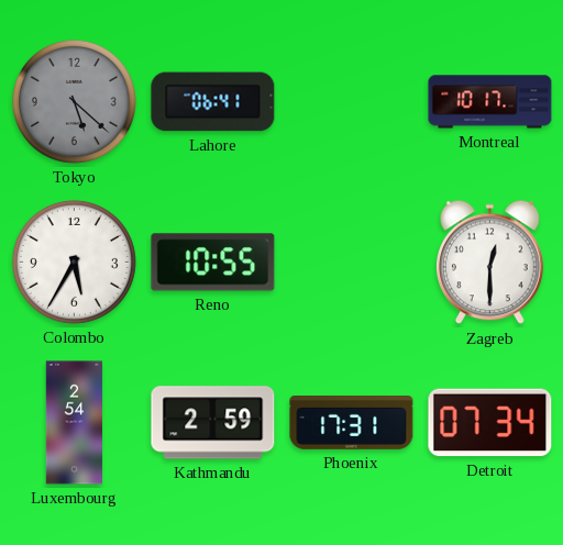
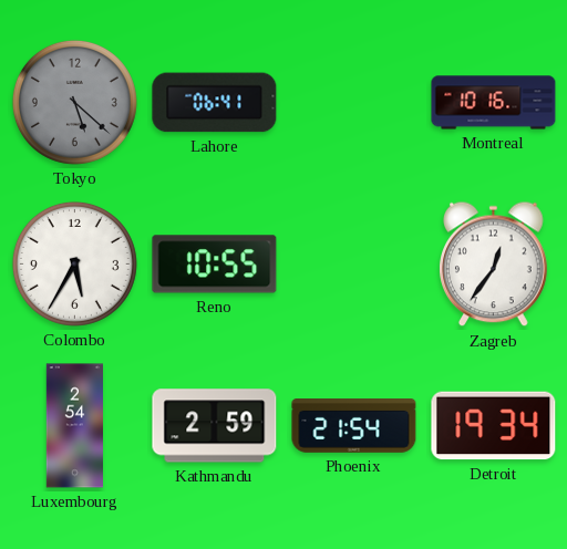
Montreal: 10:17 -> 10:16
Zagreb: 12:30 -> 12:36
Phoenix: 17:31 -> 21:54
Detroit: 07:34 -> 19:34
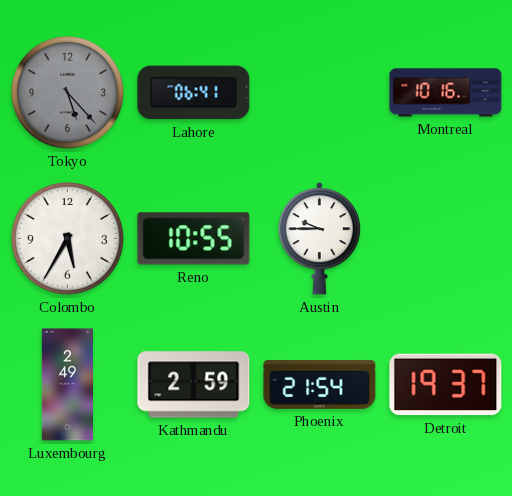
Tokyo: 5:22 -> 5:23
Austin: none -> 9:45
Zagreb: 12:36 -> none
Luxembourg: 2:54 -> 2:49
Detroit: 19:34 -> 19:37
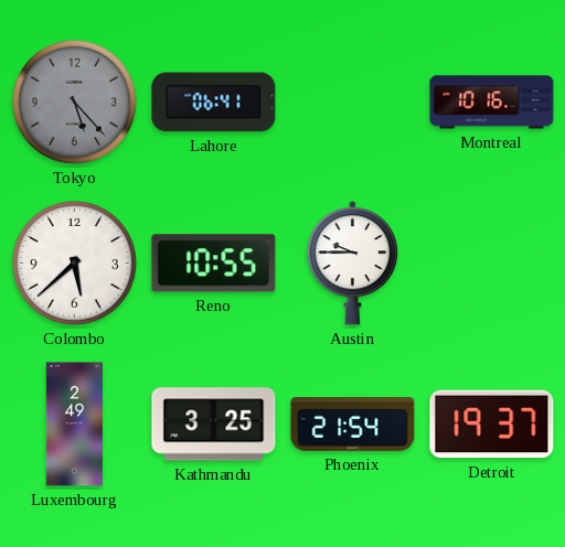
Colombo: 5:35 -> 5:38
Kathmandu: 2:59 -> 3:25
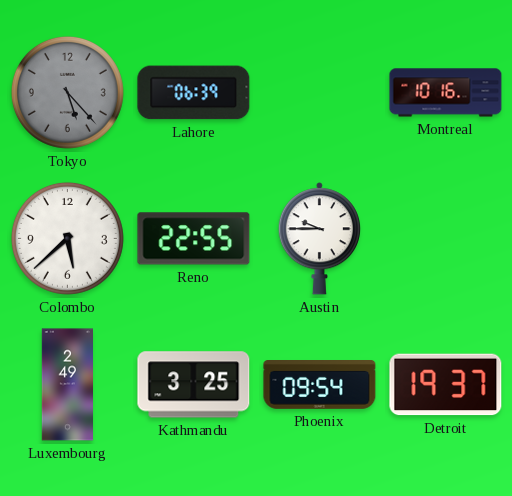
Lahore: 06:41 -> 06:39
Reno: 10:55 -> 22:55
Phoenix: 21:54 -> 09:54
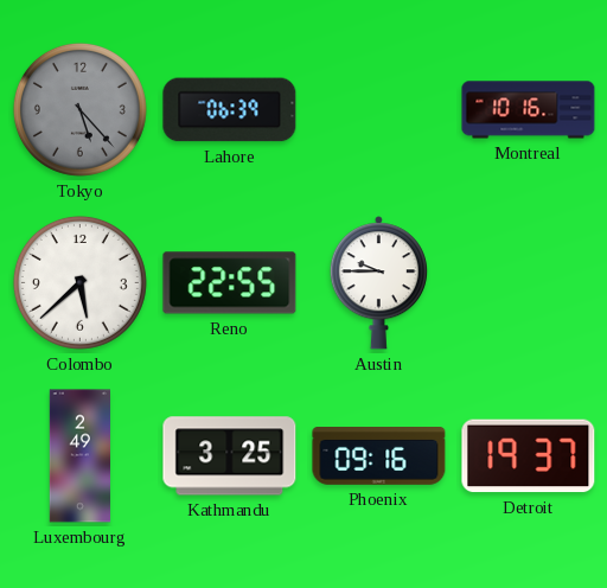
Phoenix: 09:54 -> 09:16
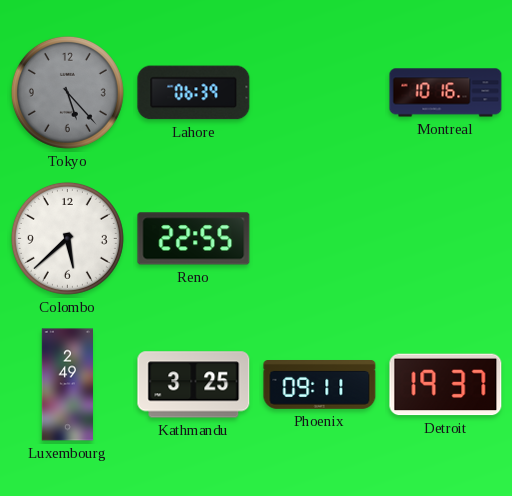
Austin: 9:45 -> none
Phoenix: 09:16 -> 09:11
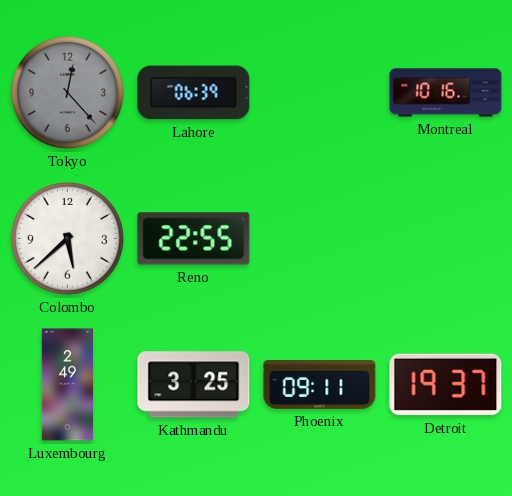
Tokyo: 5:23 -> 12:23
